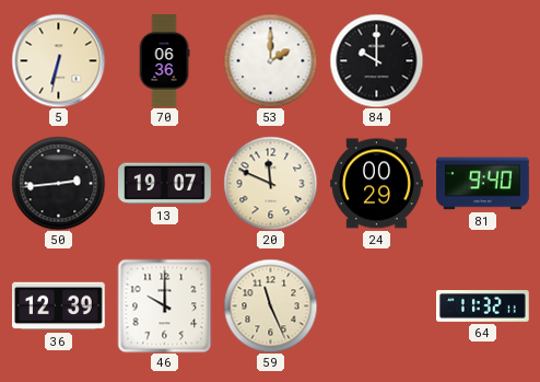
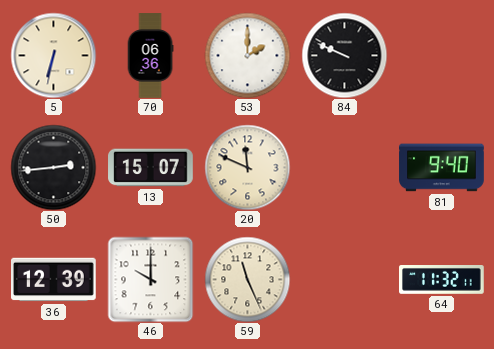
84: 10:00 -> 9:49
13: 19:07 -> 15:07
24: 00:29 -> none
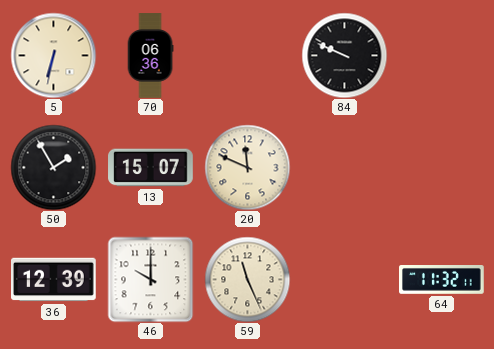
53: 2:00 -> none
50: 2:44 -> 1:55
81: 9:40 -> none
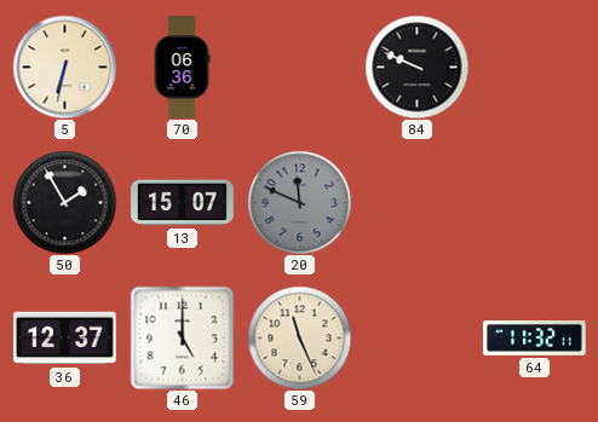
20 dial: cream -> grey
36: 12:39 -> 12:37
46: 10:00 -> 5:00
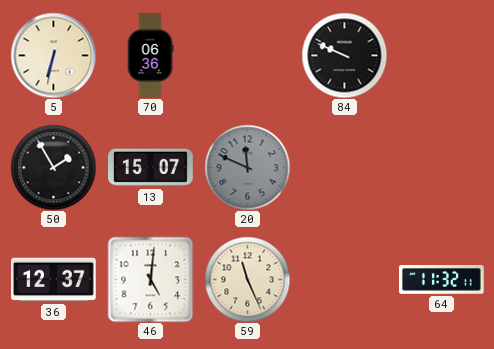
46: 5:00 -> 5:01
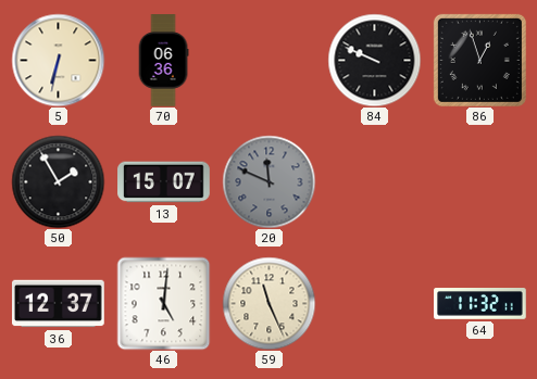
86: none -> 12:57
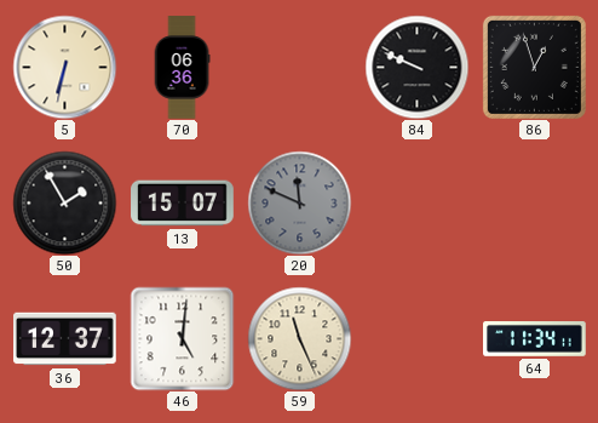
64: 11:32 -> 11:34
